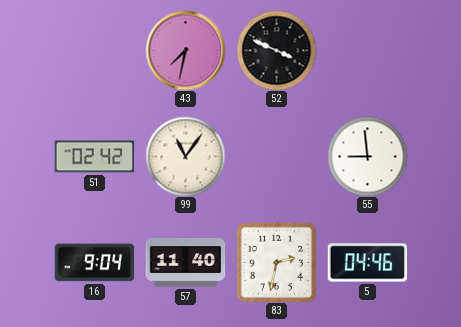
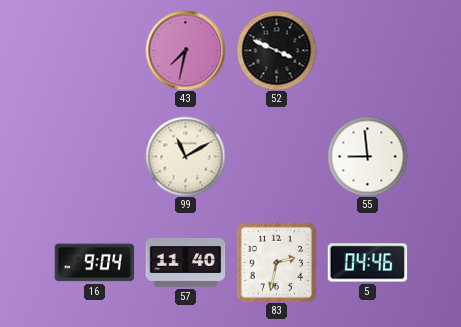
51: 02:42 -> none
99: 11:06 -> 11:10
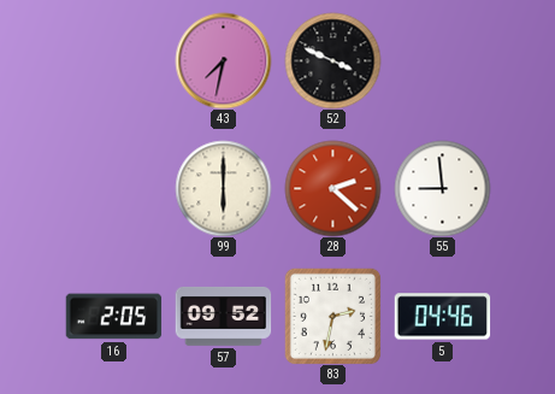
99: 11:10 -> 6:00
28: none -> 2:22
16: 9:04 -> 2:05
57: 11:40 -> 09:52
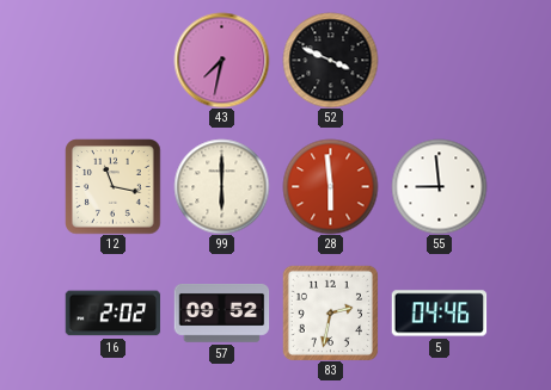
12: none -> 11:17
28: 2:22 -> 5:59
16: 2:05 -> 2:02
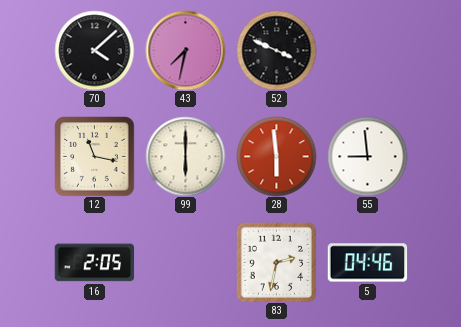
70: none -> 4:08
16: 2:02 -> 2:05
57: 09:52 -> none
